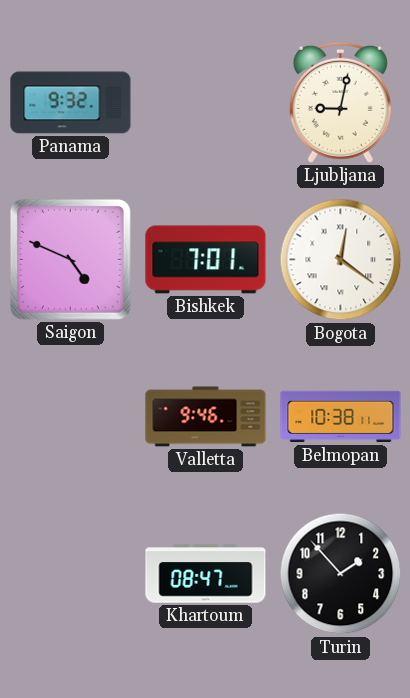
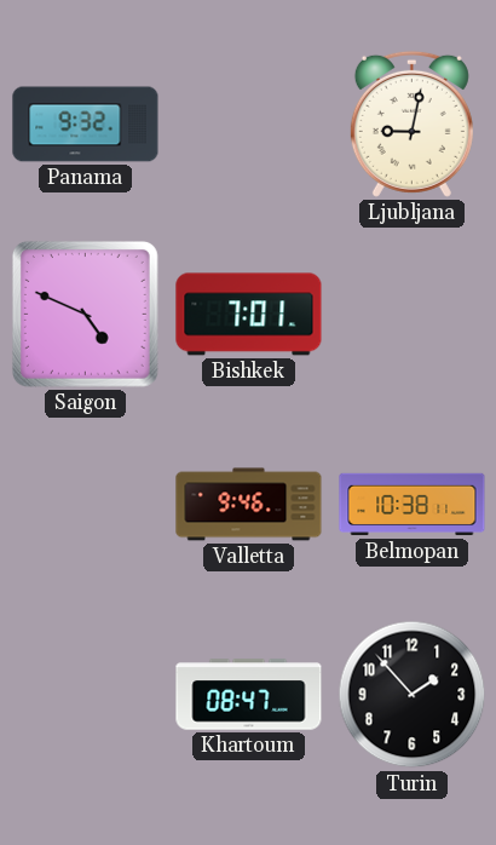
Bogota: 12:21 -> none
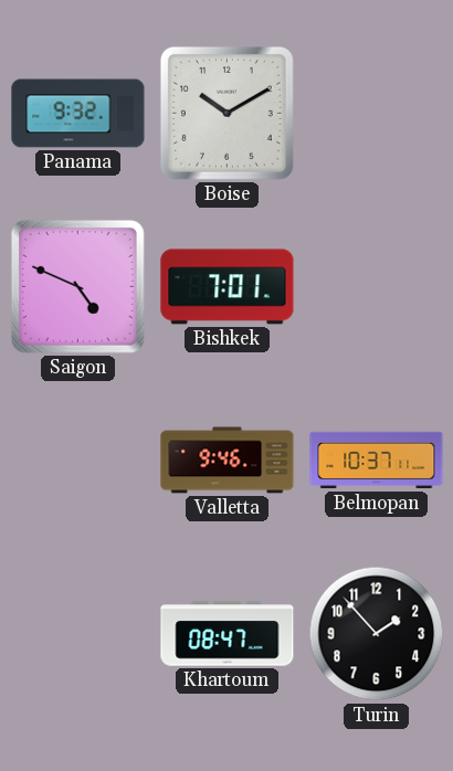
Boise: none -> 10:10
Ljubljana: 9:02 -> none
Belmopan: 10:38 -> 10:37
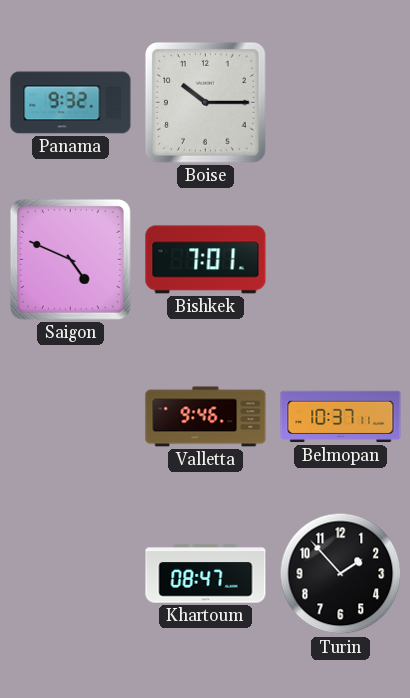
Boise: 10:10 -> 10:15
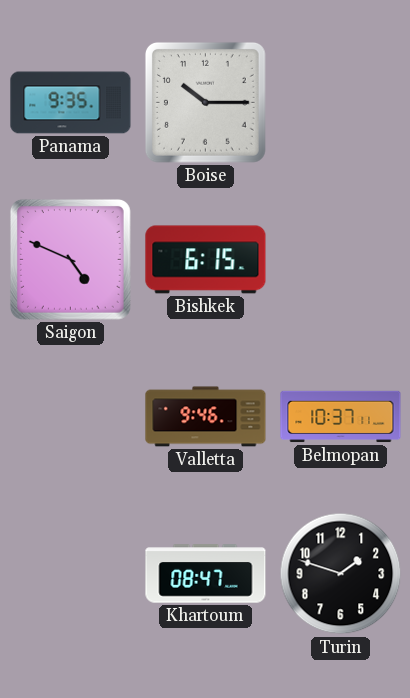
Panama: 9:32 -> 9:35
Bishkek: 7:01 -> 6:15
Turin: 1:53 -> 1:48
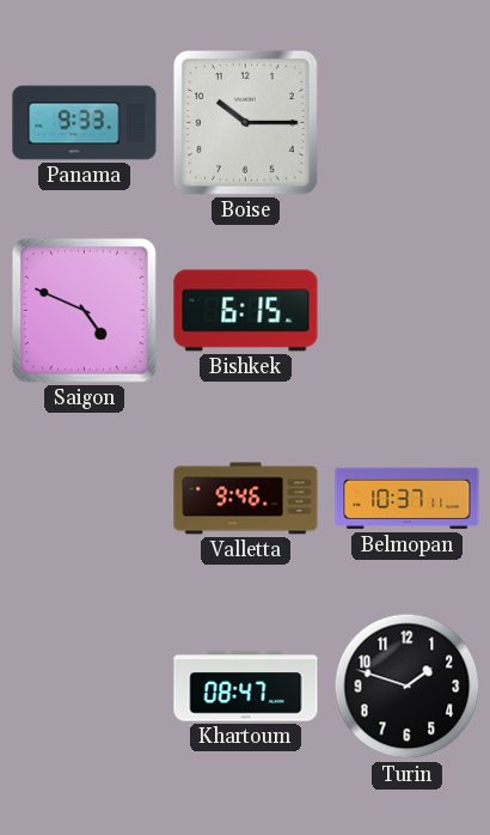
Panama: 9:35 -> 9:33
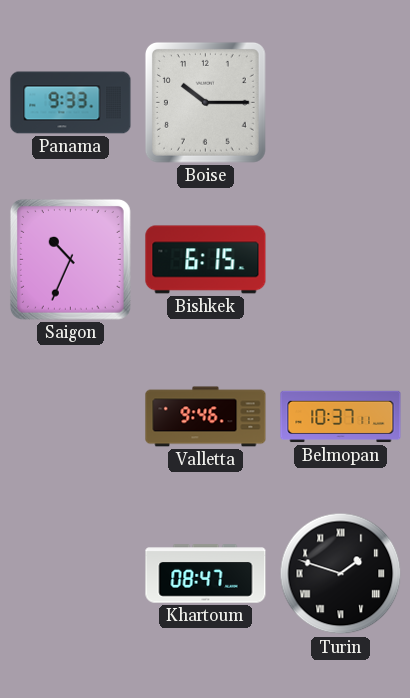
Saigon: 4:49 -> 10:34
Turin numerals: Arabic -> Roman
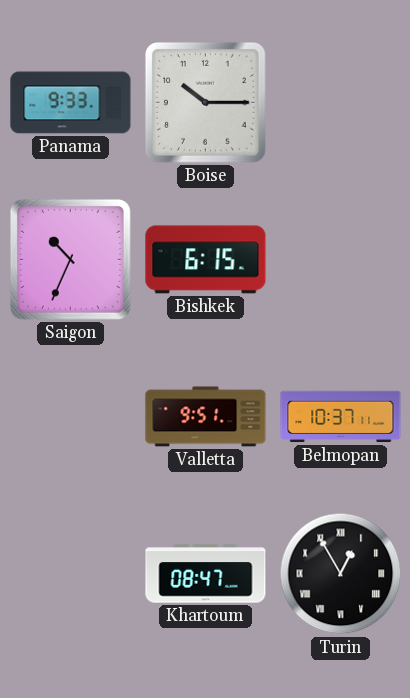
Valletta: 9:46 -> 9:51
Turin: 1:48 -> 12:55
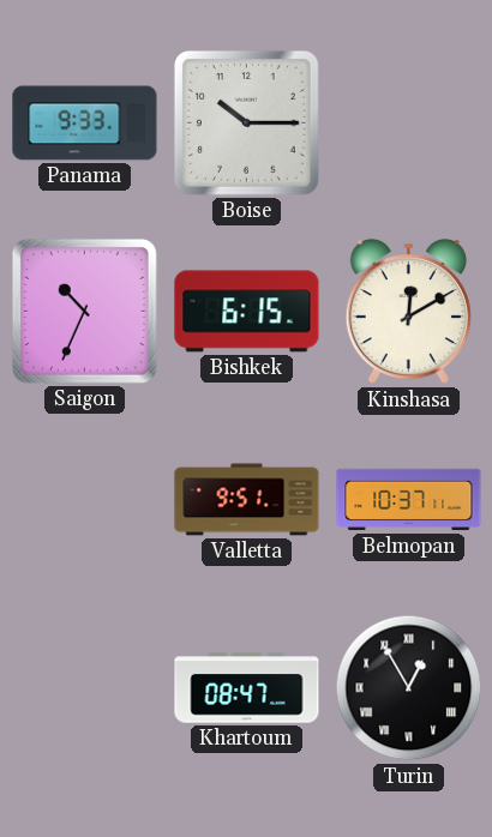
Kinshasa: none -> 12:10
